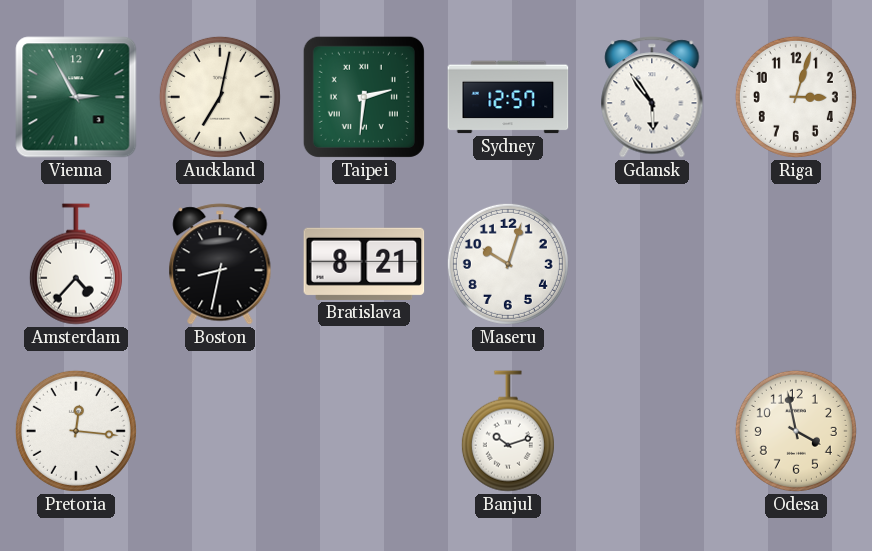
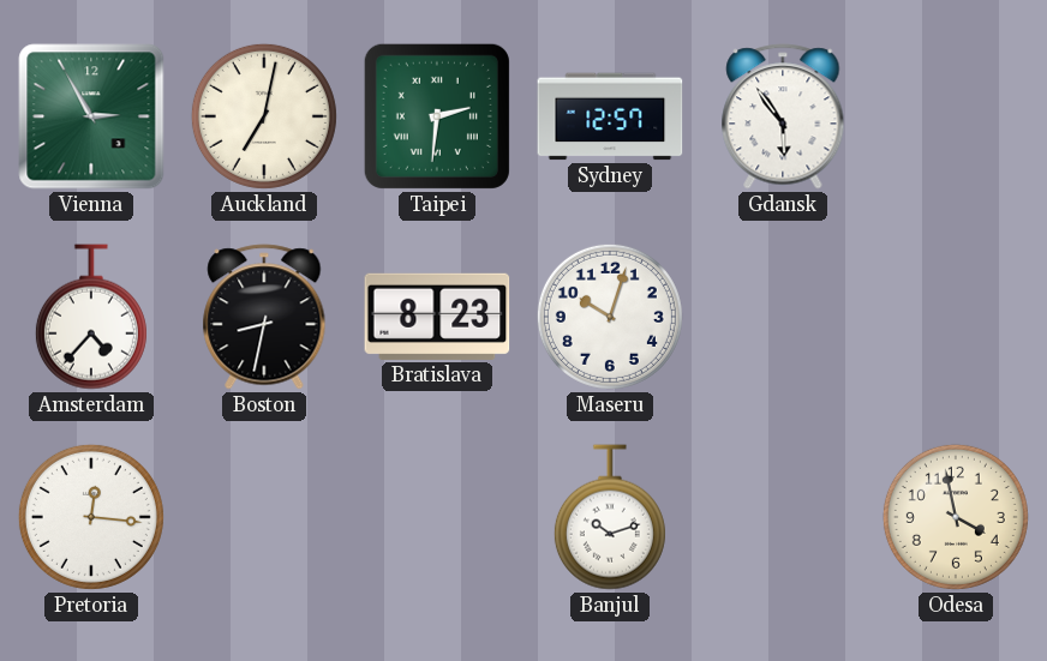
Riga: 3:03 -> none
Bratislava: 8:21 -> 8:23
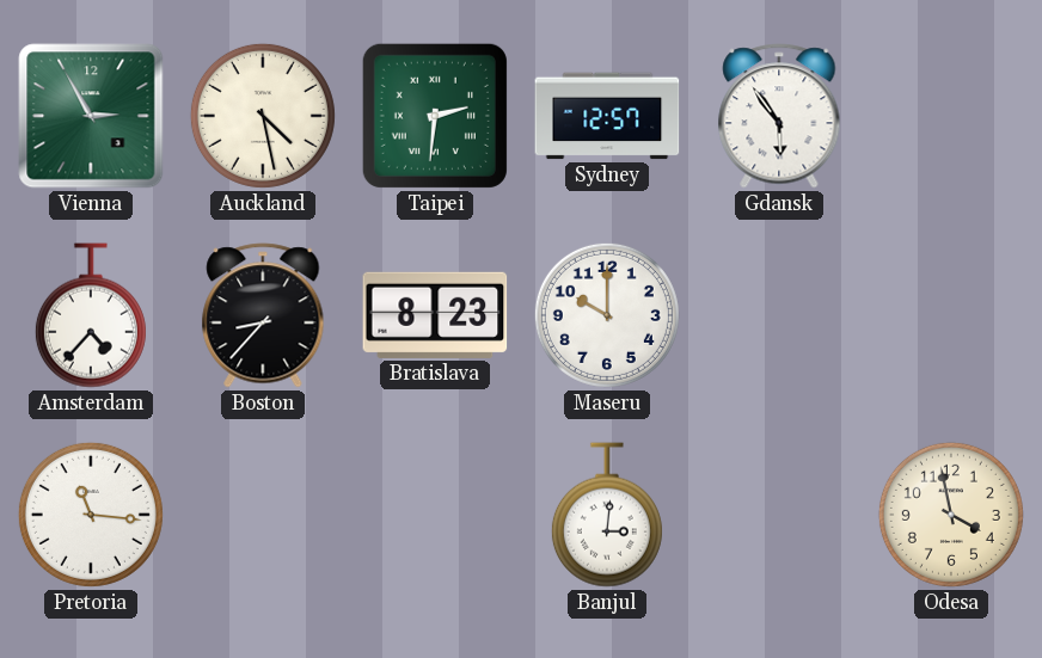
Auckland: 7:02 -> 4:28
Boston: 8:32 -> 8:37
Maseru: 10:03 -> 10:00
Pretoria: 12:16 -> 11:16
Banjul: 10:12 -> 3:01
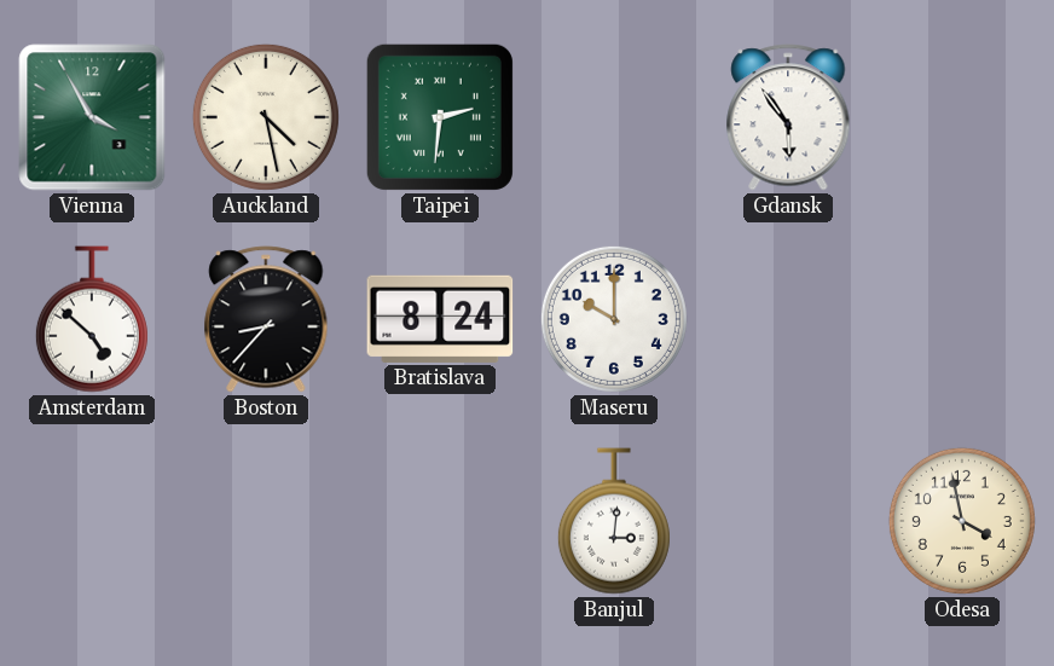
Vienna: 2:55 -> 3:55
Sydney: 12:57 -> none
Amsterdam: 4:37 -> 4:52
Bratislava: 8:23 -> 8:24
Pretoria: 11:16 -> none
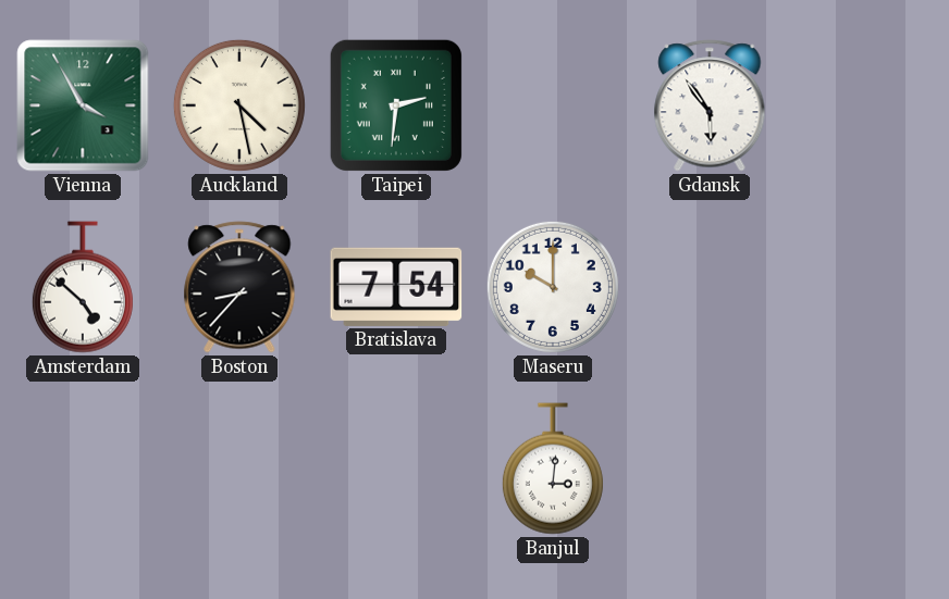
Bratislava: 8:24 -> 7:54
Odesa: 3:58 -> none
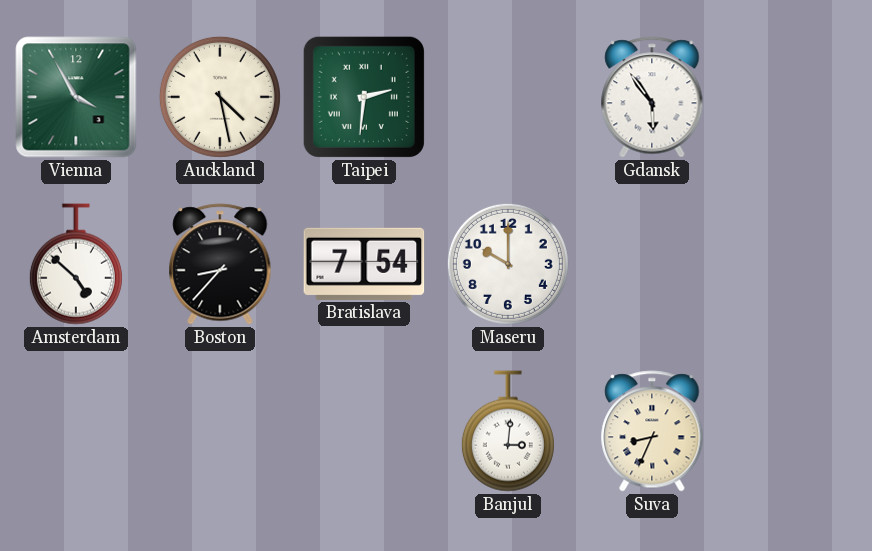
Suva: none -> 8:34
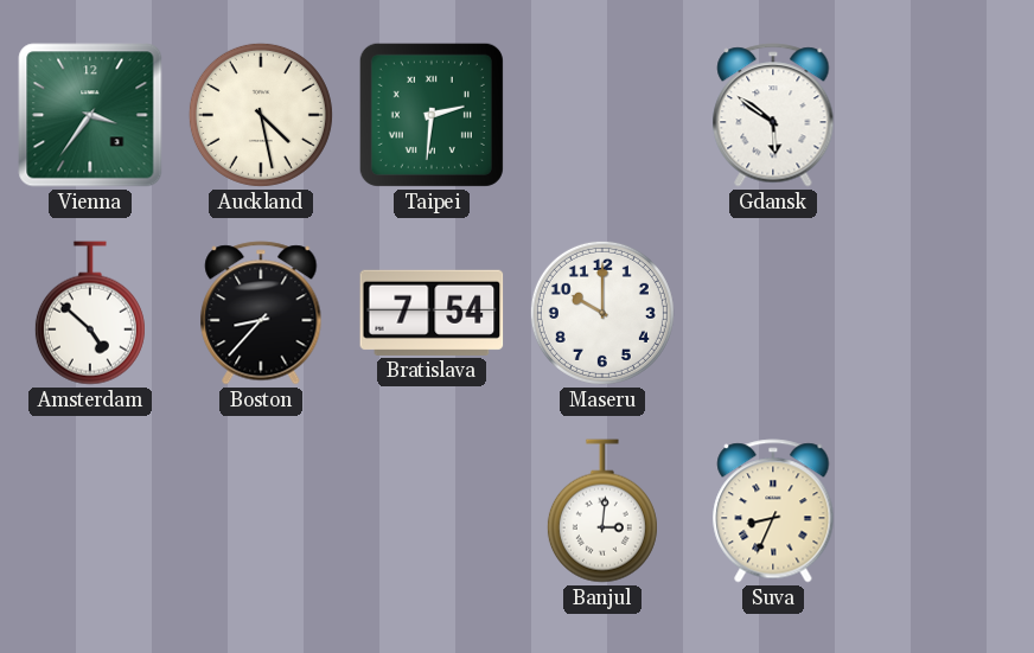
Vienna: 3:55 -> 3:36
Gdansk: 5:54 -> 5:51
